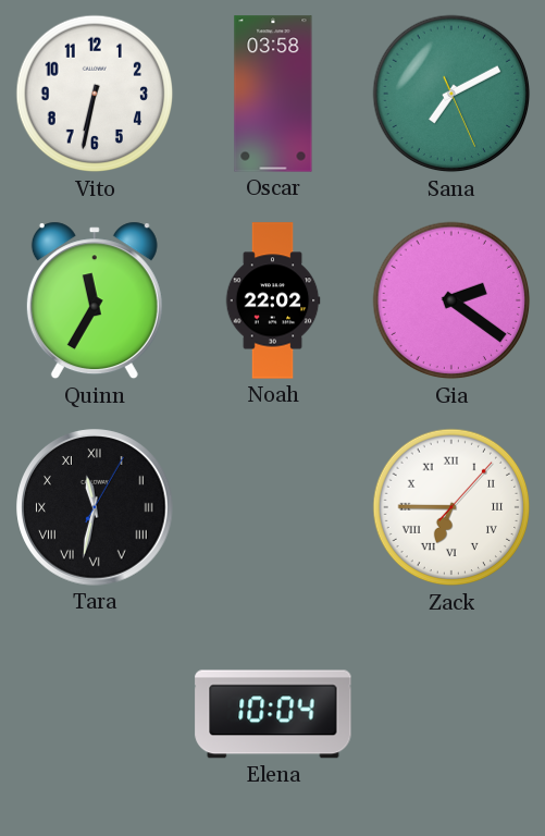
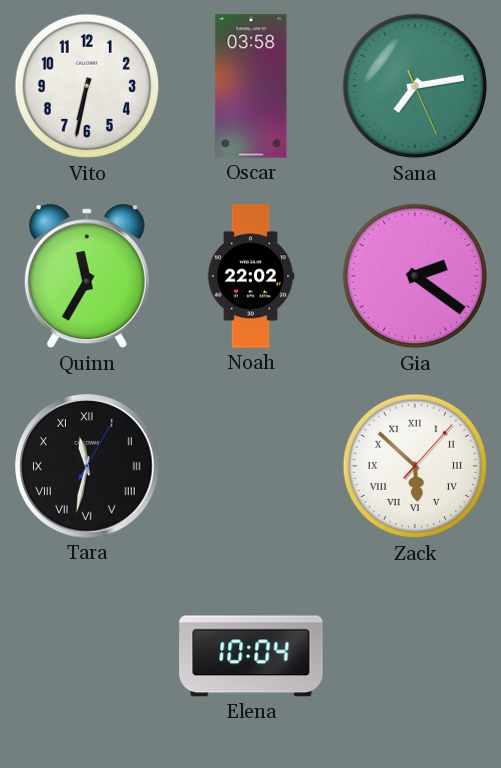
Sana: 7:10 -> 7:13
Zack: 6:45 -> 5:52
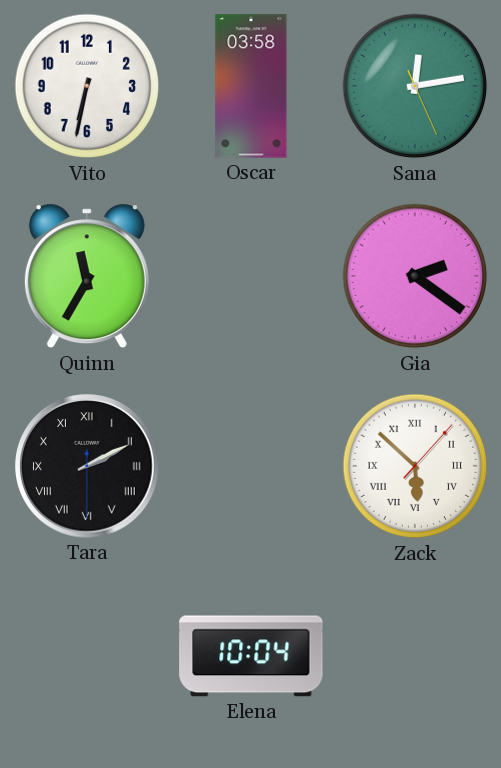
Sana: 7:13 -> 12:13
Noah: 22:02 -> none
Tara: 11:32 -> 2:10
